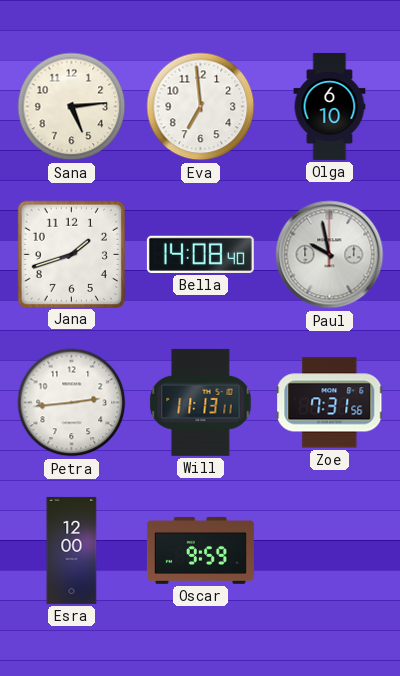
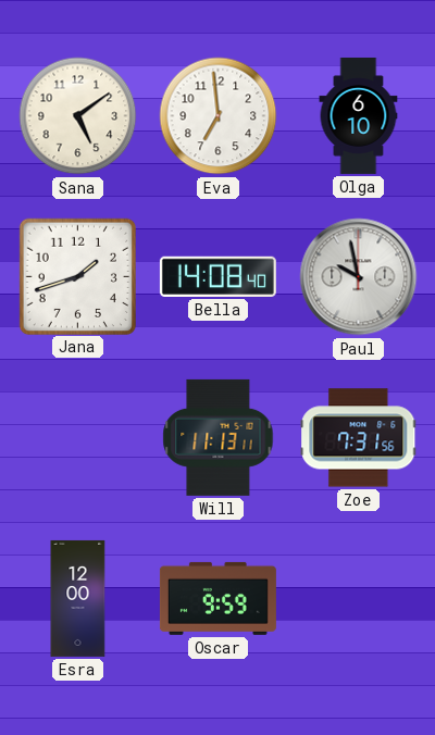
Sana: 5:14 -> 5:09
Petra: 2:44 -> none
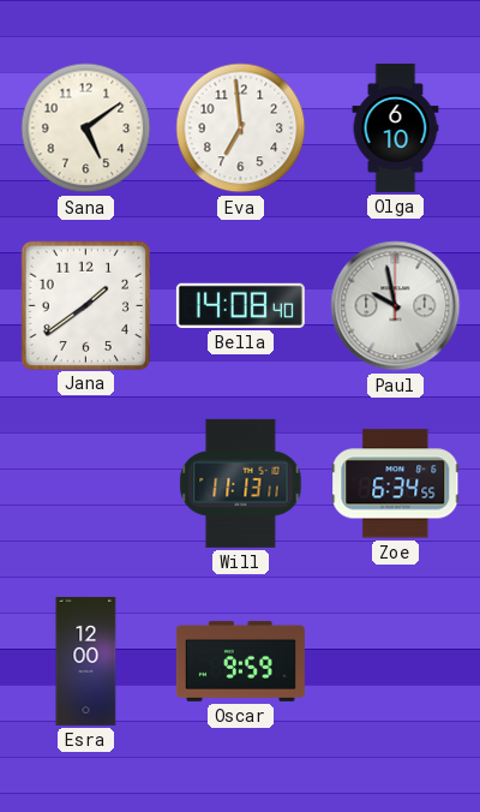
Jana: 1:42 -> 1:39
Zoe: 7:31 -> 6:34
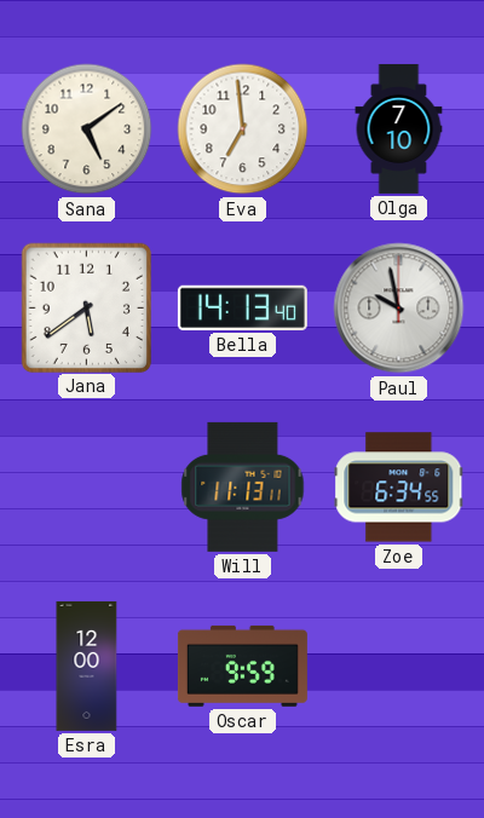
Olga: 6:10 -> 7:10
Jana: 1:39 -> 5:39
Bella: 14:08 -> 14:13
